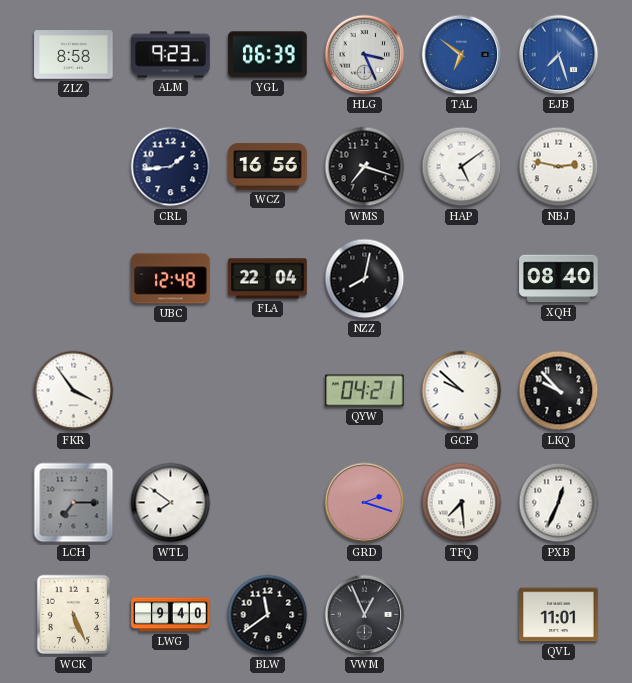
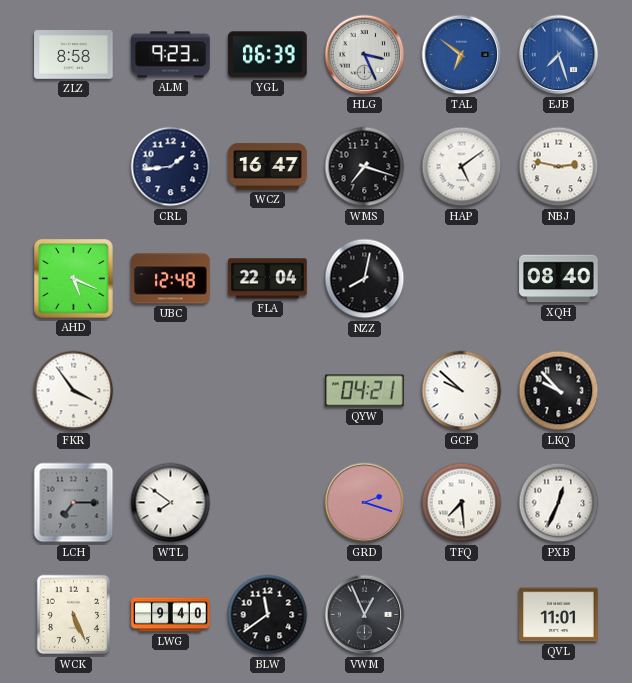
WCZ: 16:56 -> 16:47
AHD: none -> 5:19
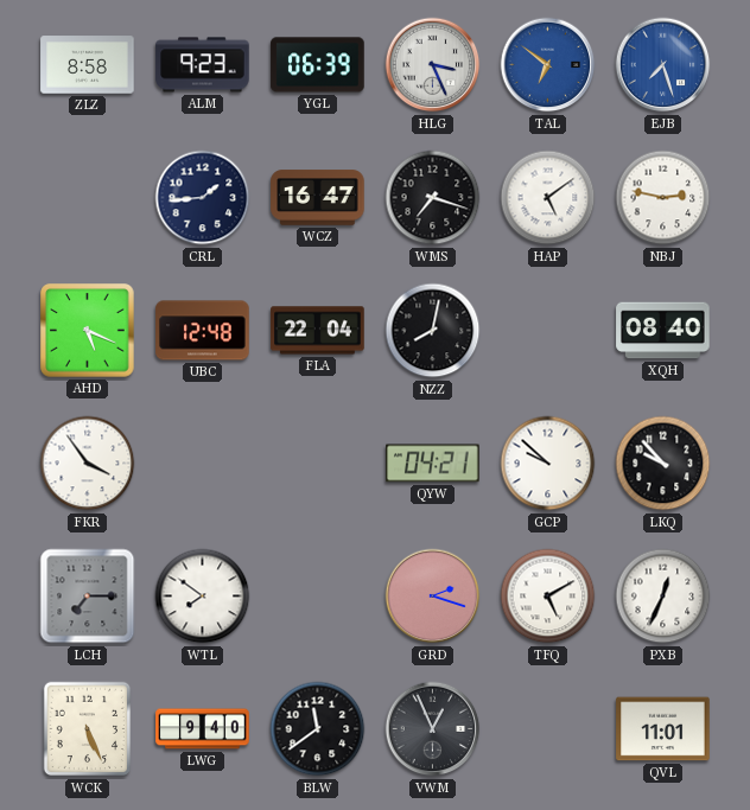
TFQ: 7:29 -> 5:10
